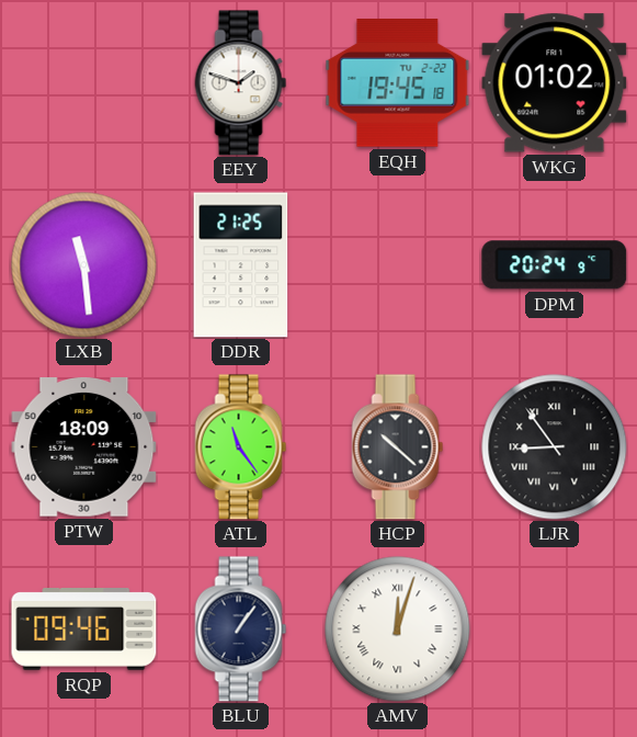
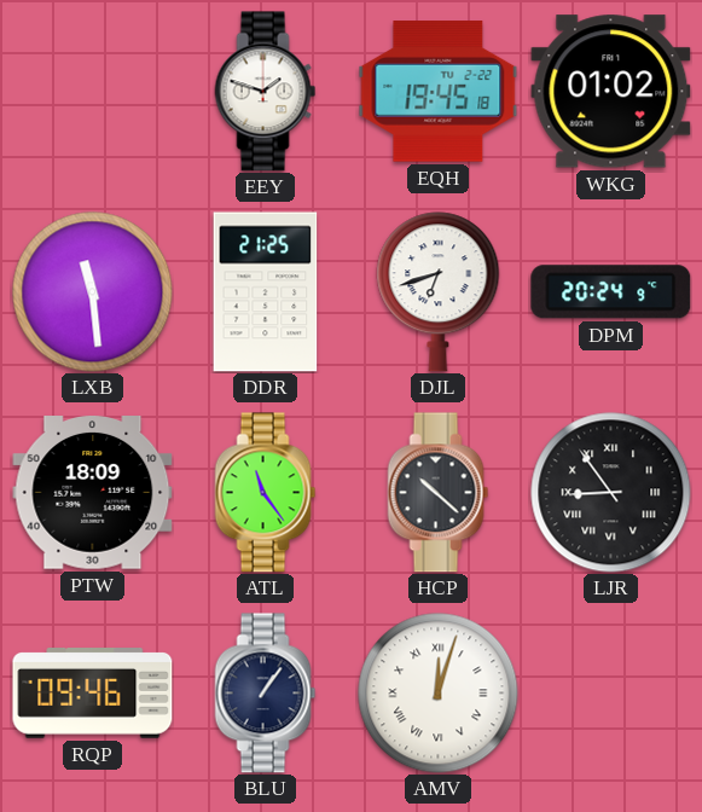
DJL: none -> 6:42
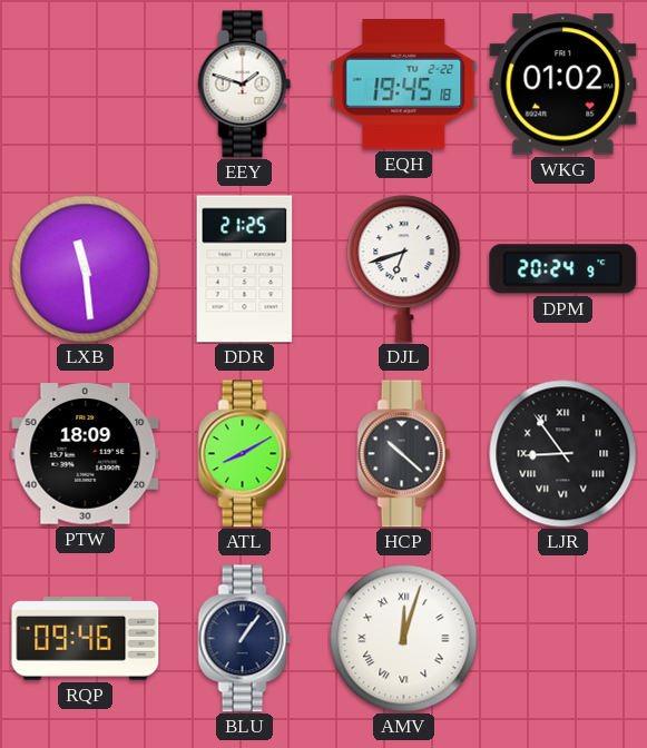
ATL: 11:24 -> 8:10
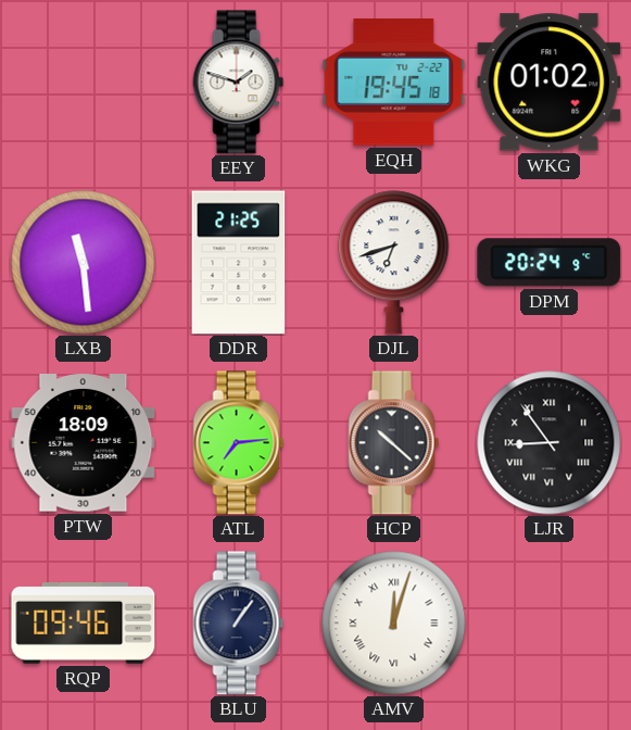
ATL: 8:10 -> 7:14
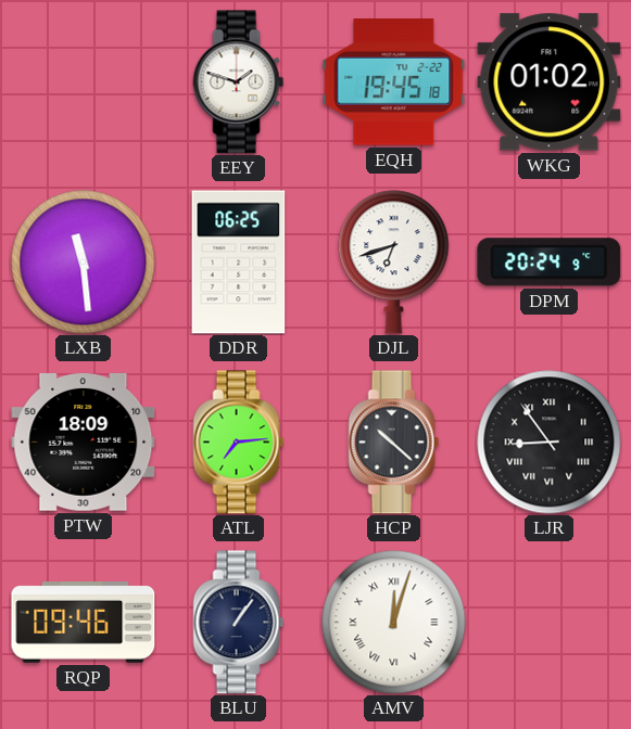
DDR: 21:25 -> 06:25
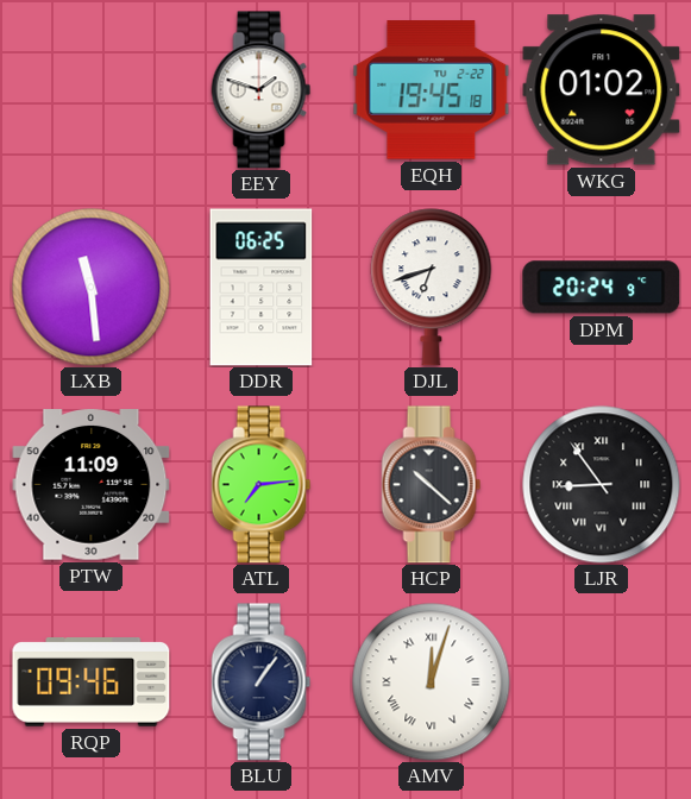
PTW: 18:09 -> 11:09
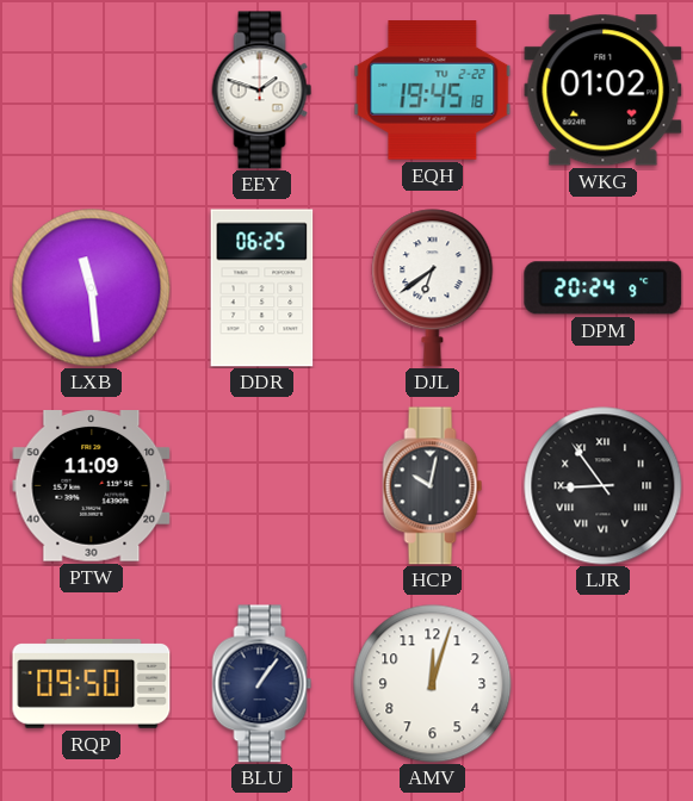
DJL: 6:42 -> 6:39
ATL: 7:14 -> none
HCP: 10:22 -> 10:02
RQP: 09:46 -> 09:50
AMV numerals: Roman -> Arabic
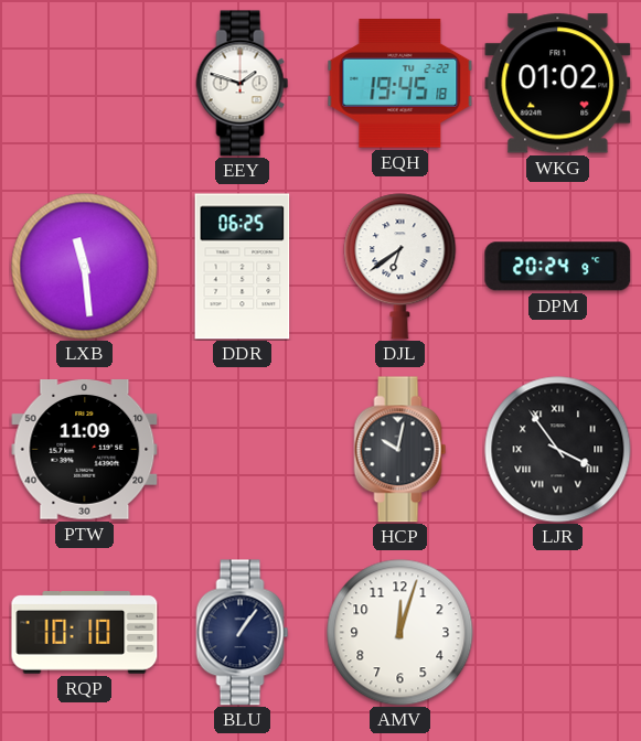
LJR: 8:54 -> 3:54
RQP: 09:50 -> 10:10
